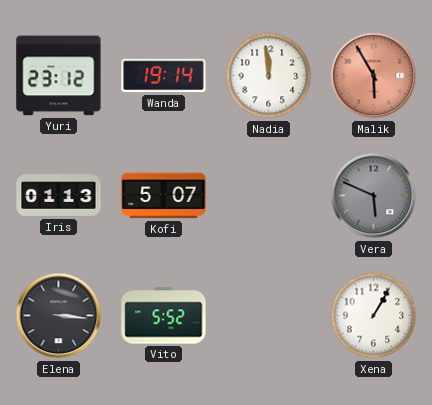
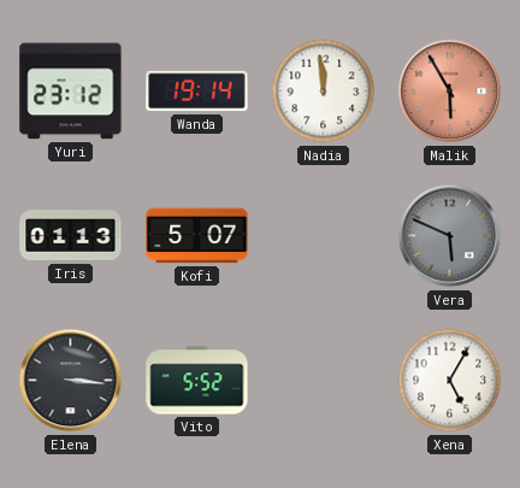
Xena: 1:05 -> 5:05
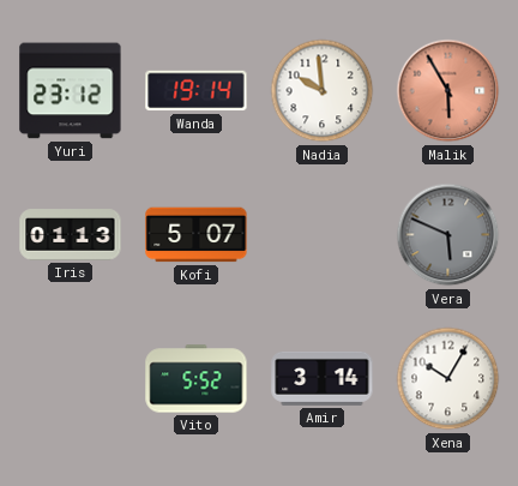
Nadia: 11:59 -> 9:59
Elena: 3:16 -> none
Amir: none -> 3:14
Xena: 5:05 -> 10:05
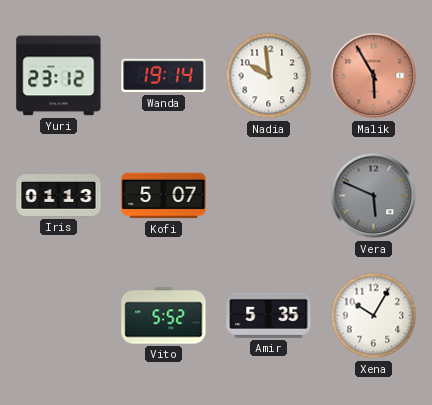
Amir: 3:14 -> 5:35
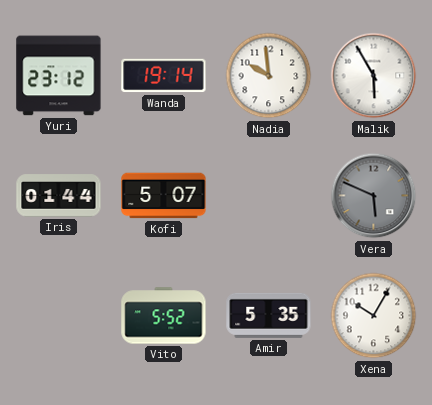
Malik dial: salmon -> white
Iris: 01:13 -> 01:44
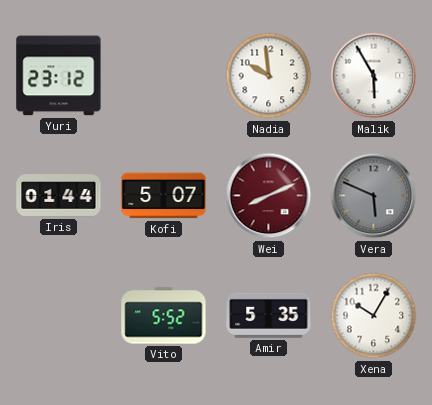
Wanda: 19:14 -> none
Wei: none -> 8:11
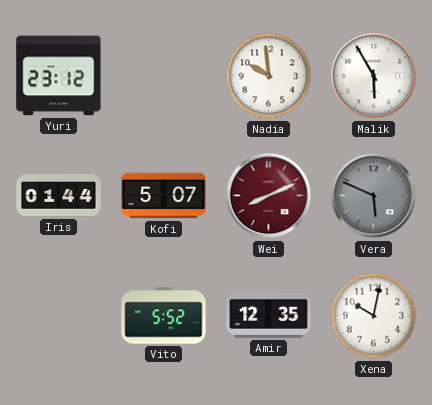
Amir: 5:35 -> 12:35
Xena: 10:05 -> 10:02
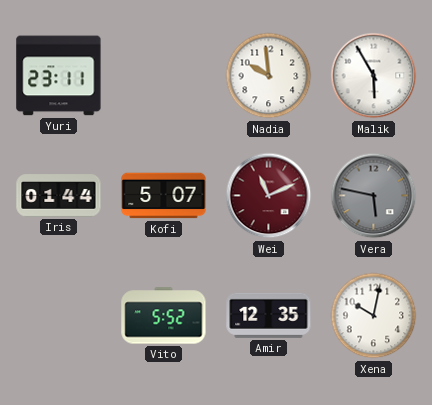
Yuri: 23:12 -> 23:11
Wei: 8:11 -> 11:11
Vera: 5:49 -> 5:47
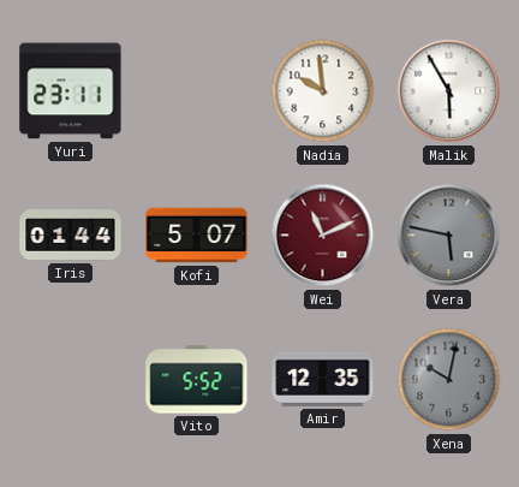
Xena dial: white -> grey
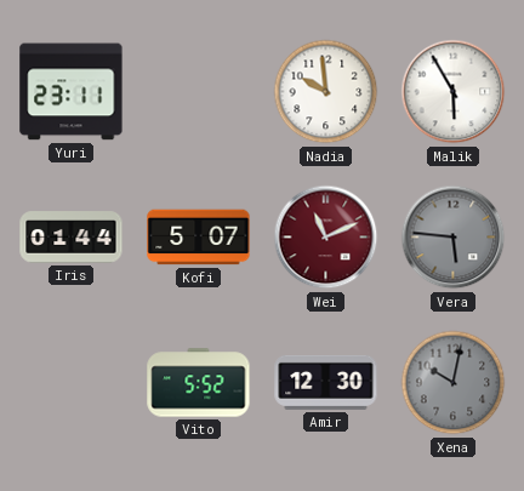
Vera: 5:47 -> 5:46
Amir: 12:35 -> 12:30
